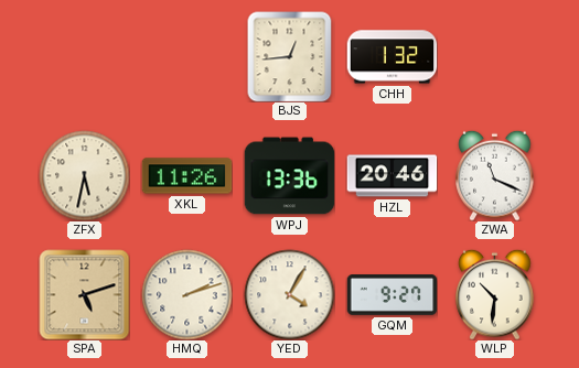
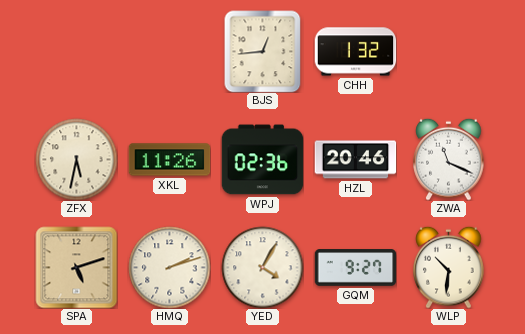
WPJ: 13:36 -> 02:36
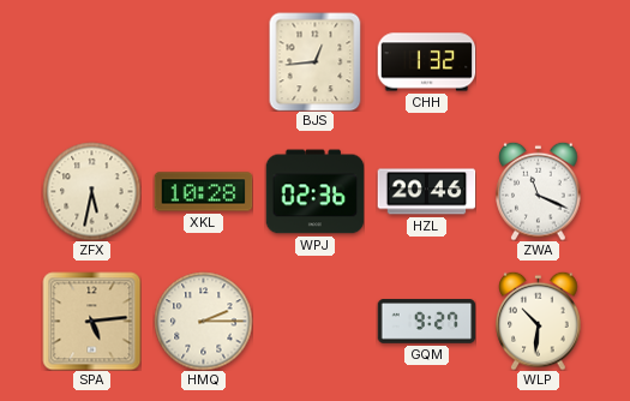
XKL: 11:26 -> 10:28
SPA: 5:12 -> 5:14
HMQ: 2:12 -> 2:15
YED: 4:05 -> none
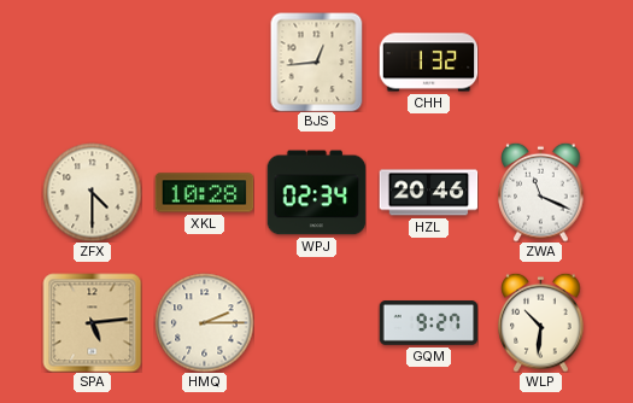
ZFX: 5:32 -> 4:30
WPJ: 02:36 -> 02:34
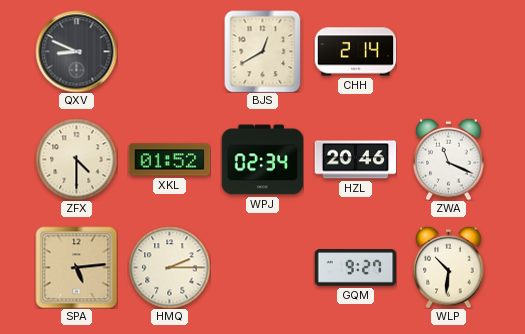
QXV: none -> 8:49
BJS: 12:44 -> 12:40
CHH: 1:32 -> 2:14
XKL: 10:28 -> 01:52
